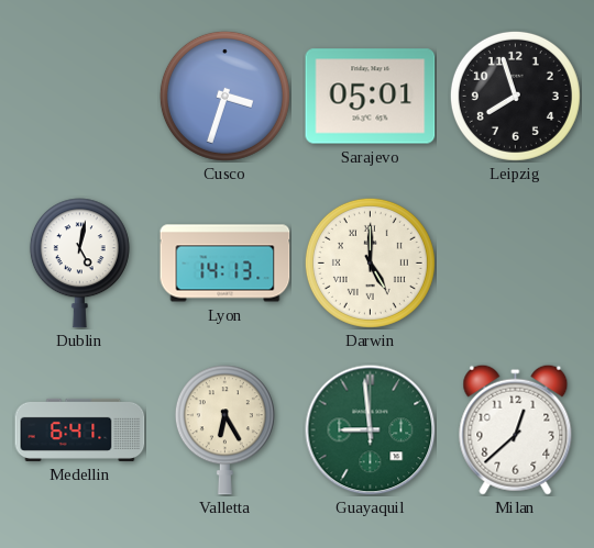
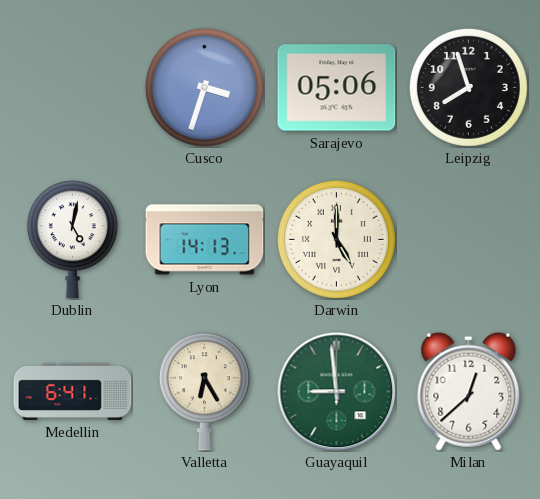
Sarajevo: 05:01 -> 05:06
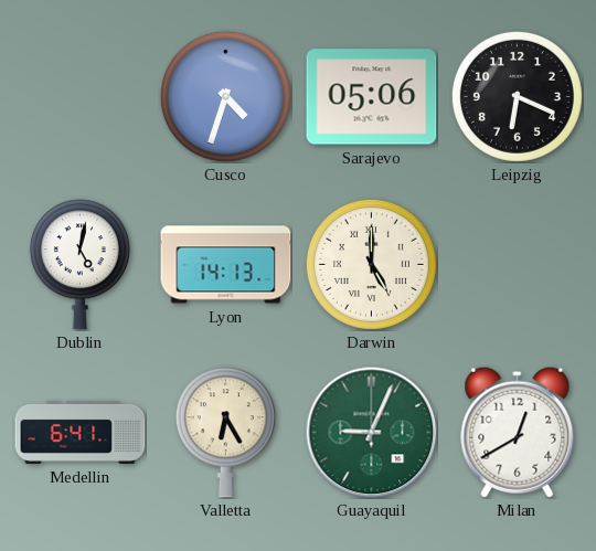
Cusco: 3:33 -> 4:33
Leipzig: 7:57 -> 6:19
Guayaquil: 8:59 -> 9:04
Milan: 12:38 -> 12:40
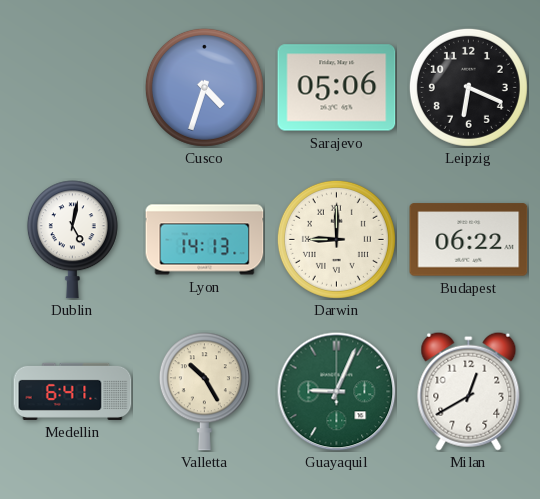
Darwin: 5:00 -> 9:00
Budapest: none -> 06:22
Valletta: 6:25 -> 10:25
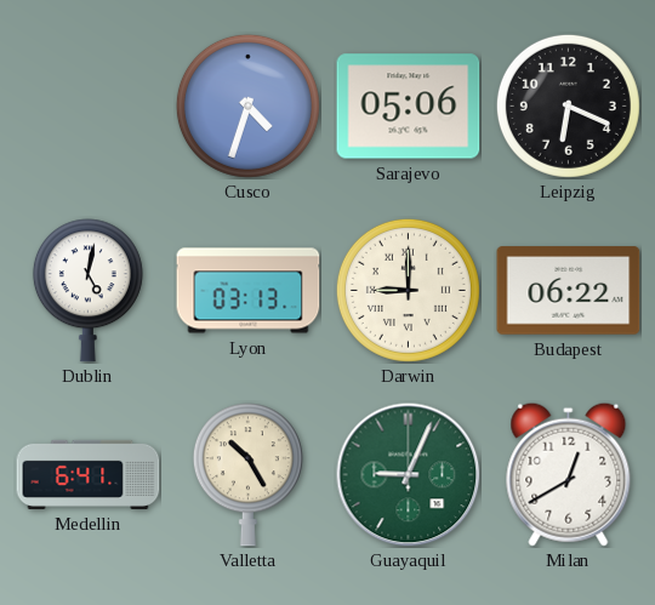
Lyon: 14:13 -> 03:13
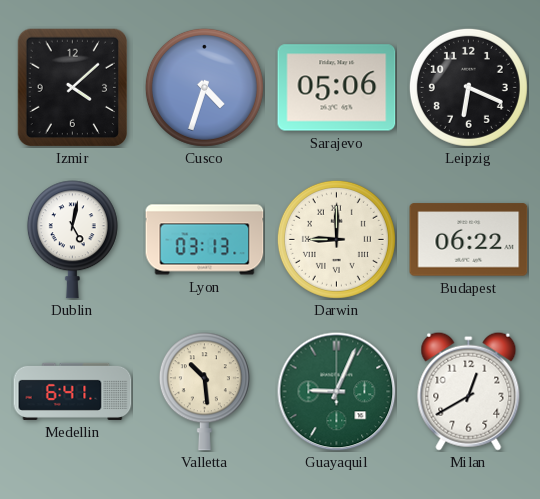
Izmir: none -> 4:08
Valletta: 10:25 -> 10:29
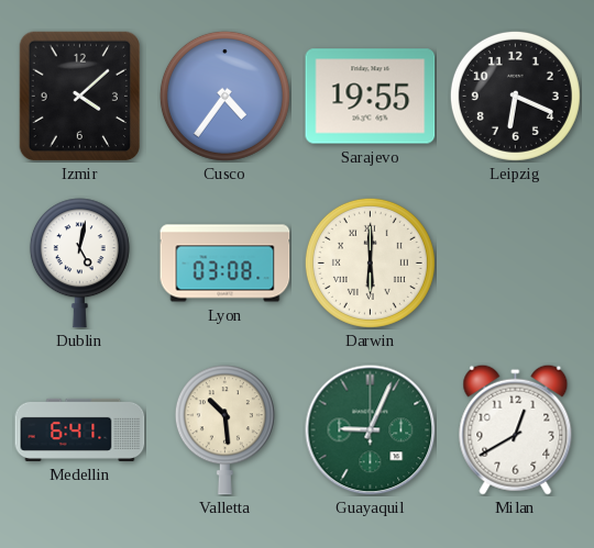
Cusco: 4:33 -> 4:36
Sarajevo: 05:06 -> 19:55
Lyon: 03:13 -> 03:08
Darwin: 9:00 -> 6:00
Budapest: 06:22 -> none
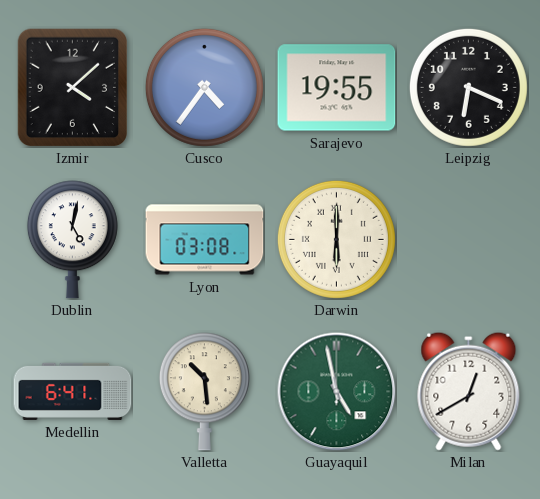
Guayaquil: 9:04 -> 4:58
